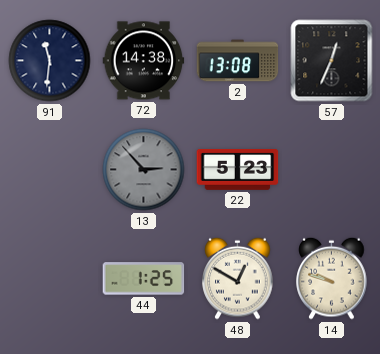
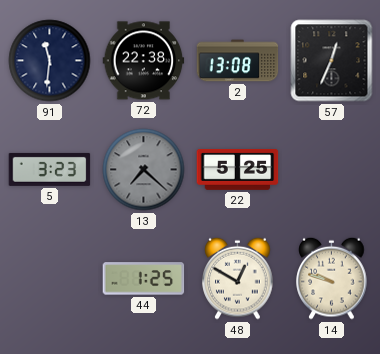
72: 14:38 -> 22:38
5: none -> 3:23
13: 2:53 -> 7:22
22: 5:23 -> 5:25
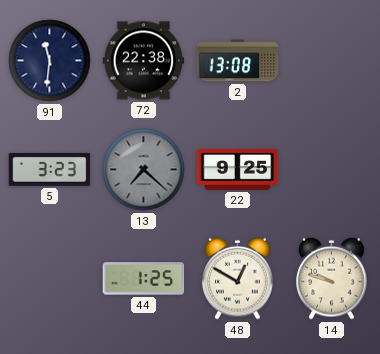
57: 12:34 -> none
22: 5:25 -> 9:25
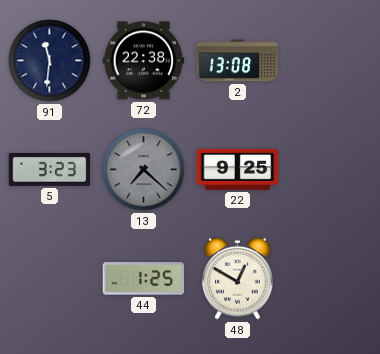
14: 9:48 -> none
